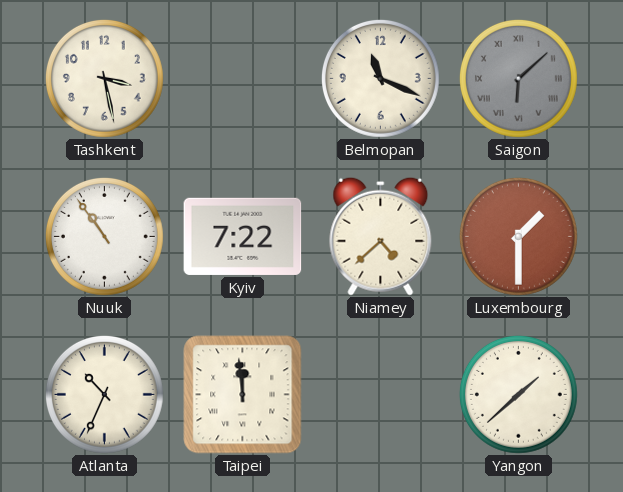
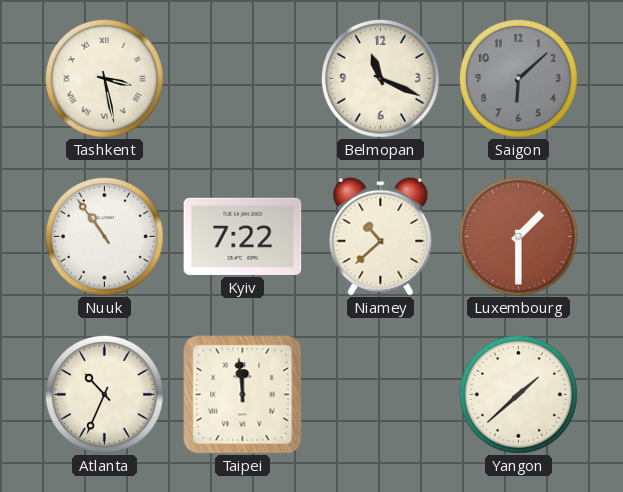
Tashkent numerals: Arabic -> Roman
Saigon numerals: Roman -> Arabic
Niamey: 4:38 -> 10:38
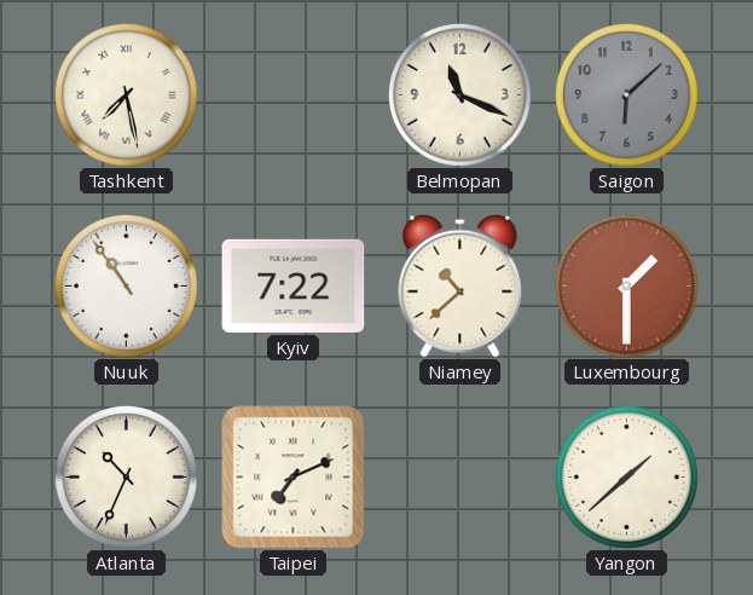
Tashkent: 3:28 -> 7:28
Taipei: 11:59 -> 7:11
